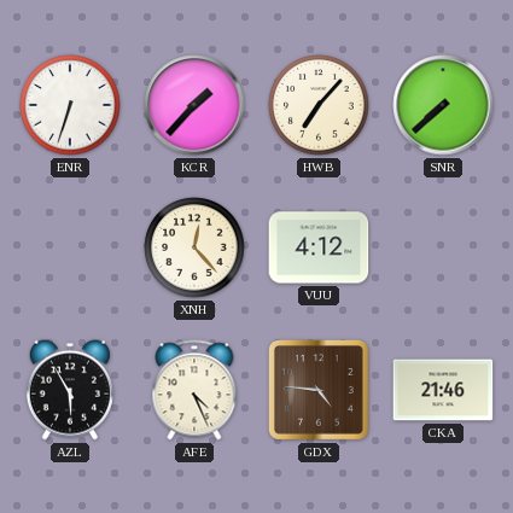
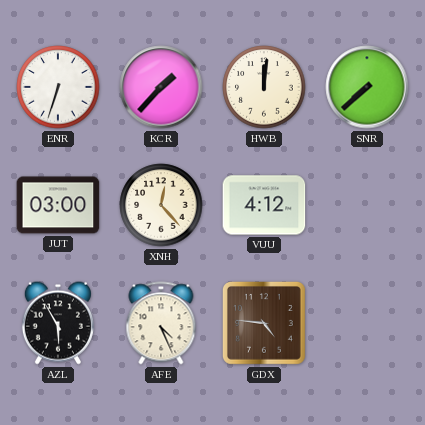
HWB: 7:07 -> 12:01
JUT: none -> 03:00
CKA: 21:46 -> none
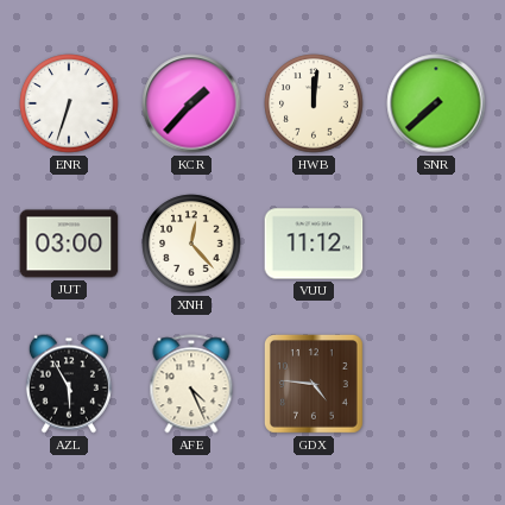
VUU: 4:12 -> 11:12
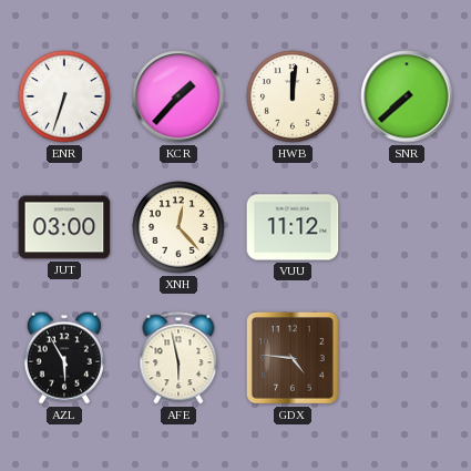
AFE: 4:26 -> 5:58
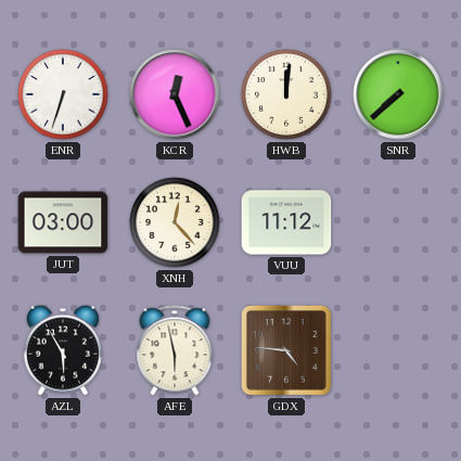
KCR: 1:37 -> 12:26
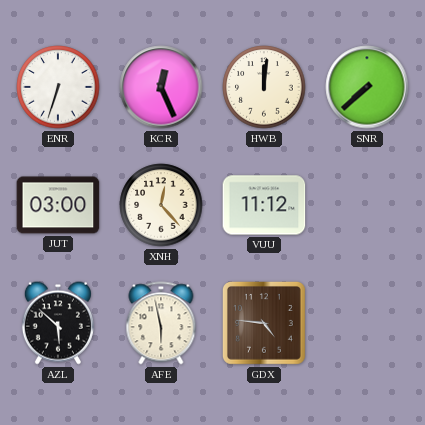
AZL: 5:55 -> 5:52
